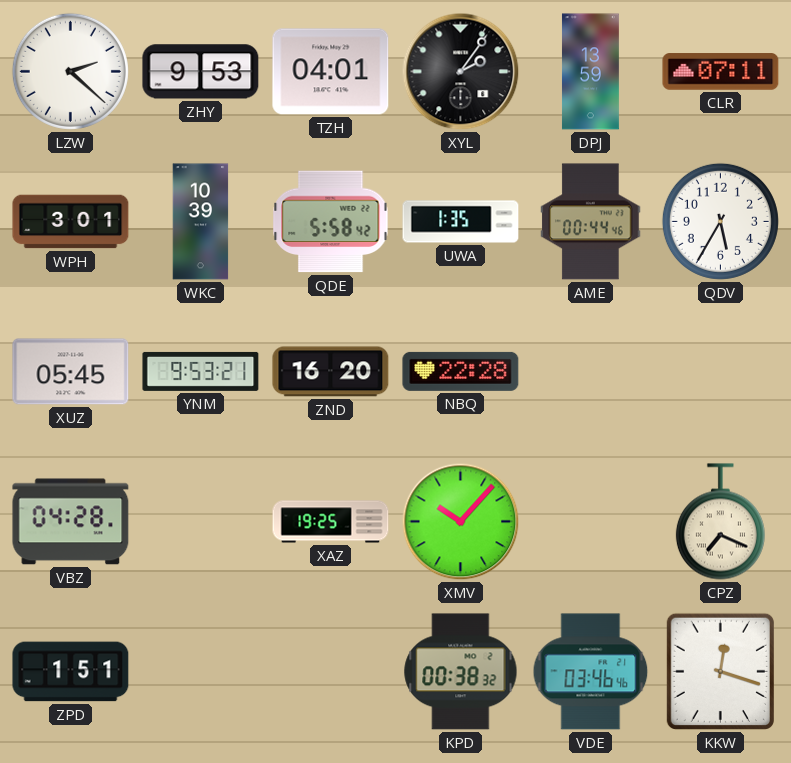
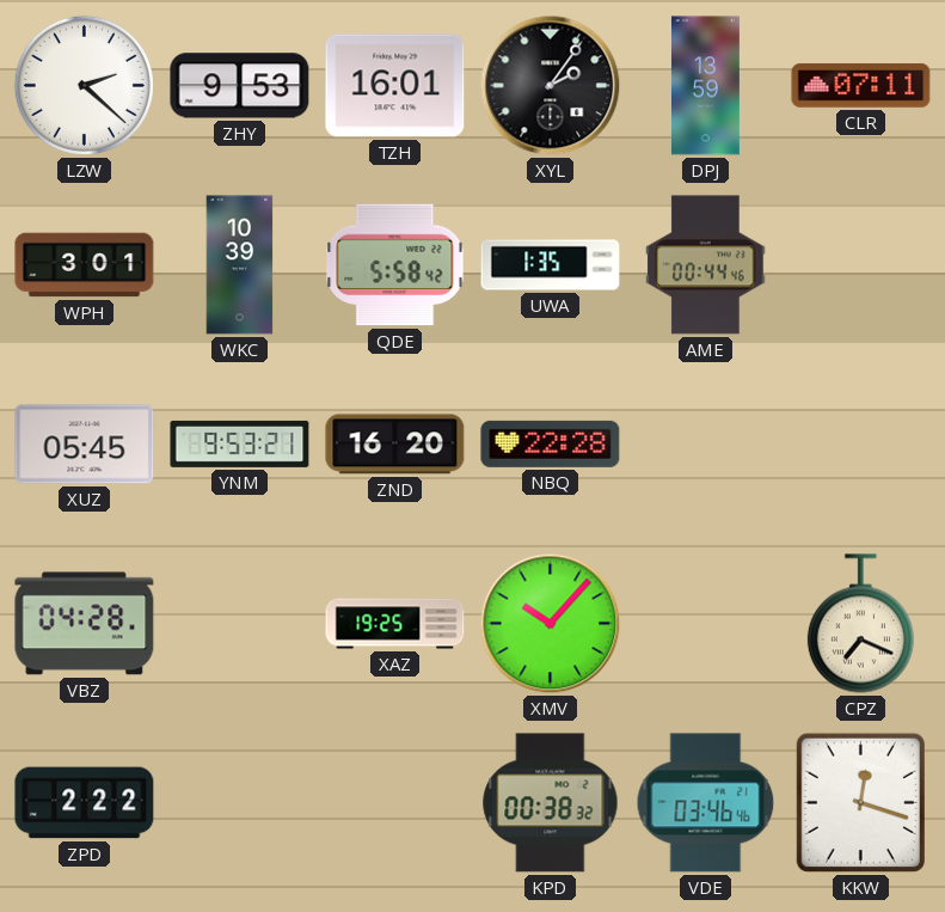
TZH: 04:01 -> 16:01
QDV: 5:35 -> none
ZPD: 1:51 -> 2:22
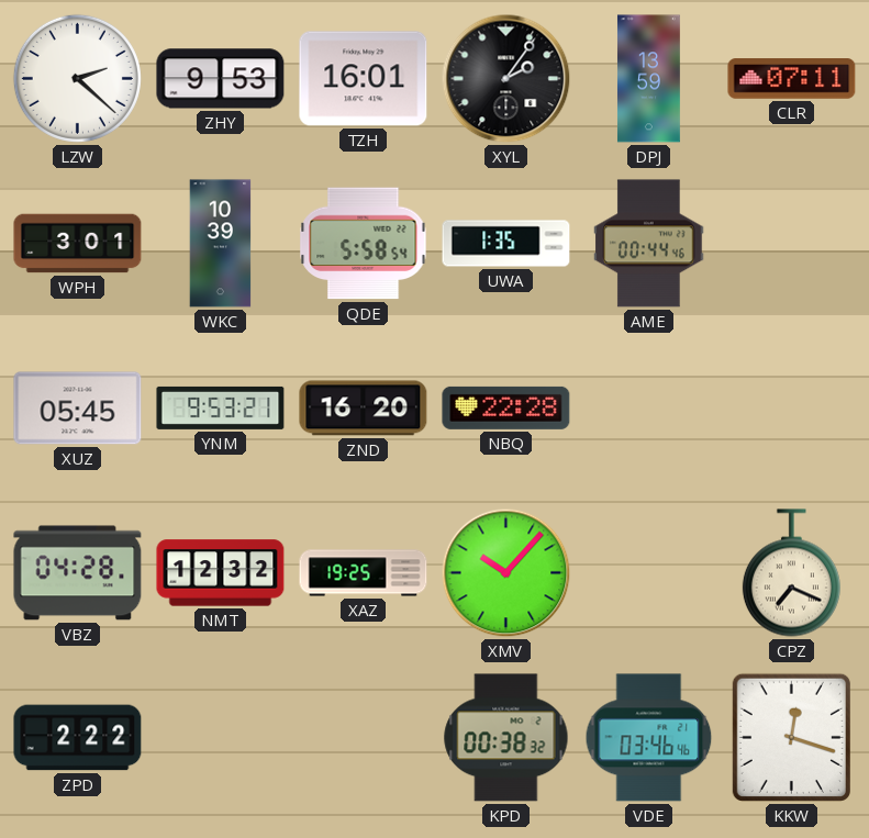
QDE: 5:58:42 -> 5:58:54
NMT: none -> 12:32
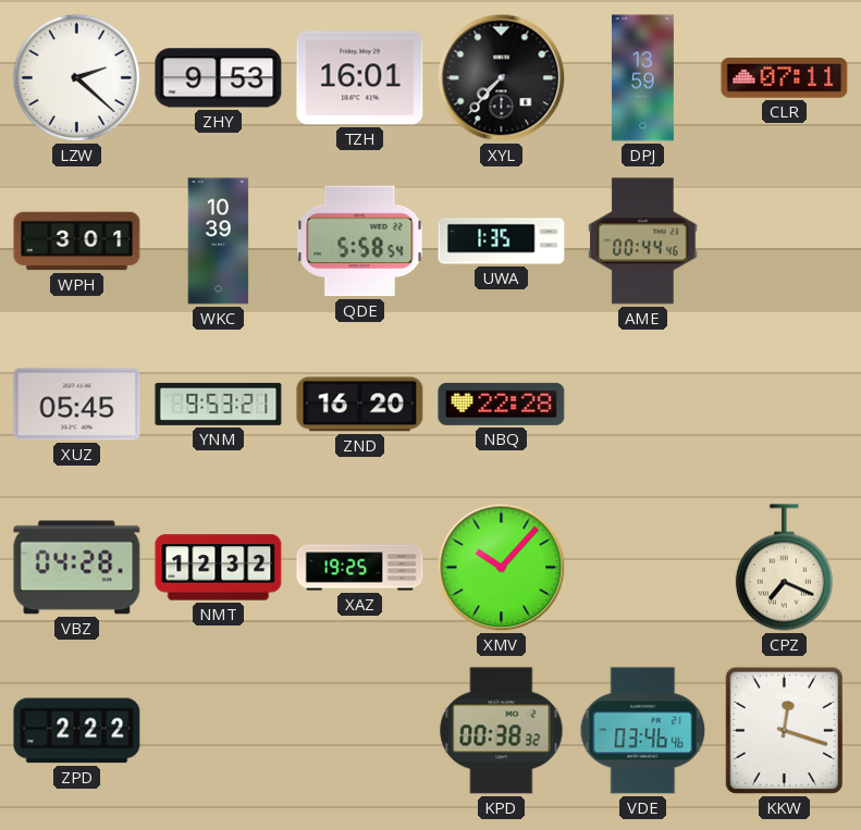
XYL: 2:06 -> 7:37
